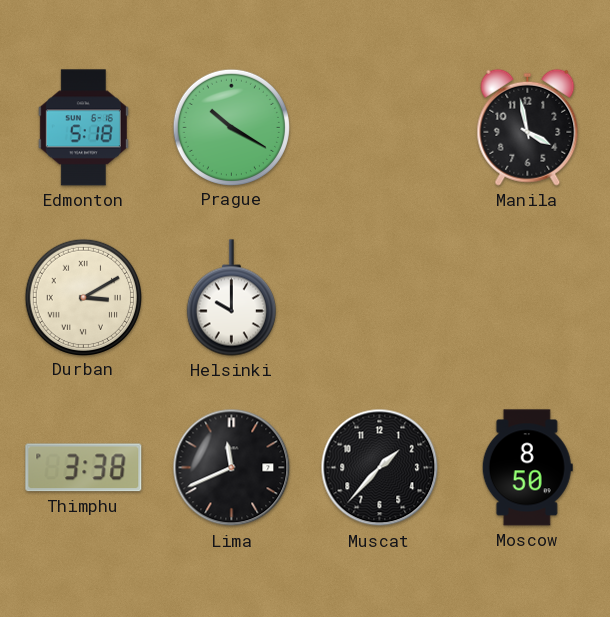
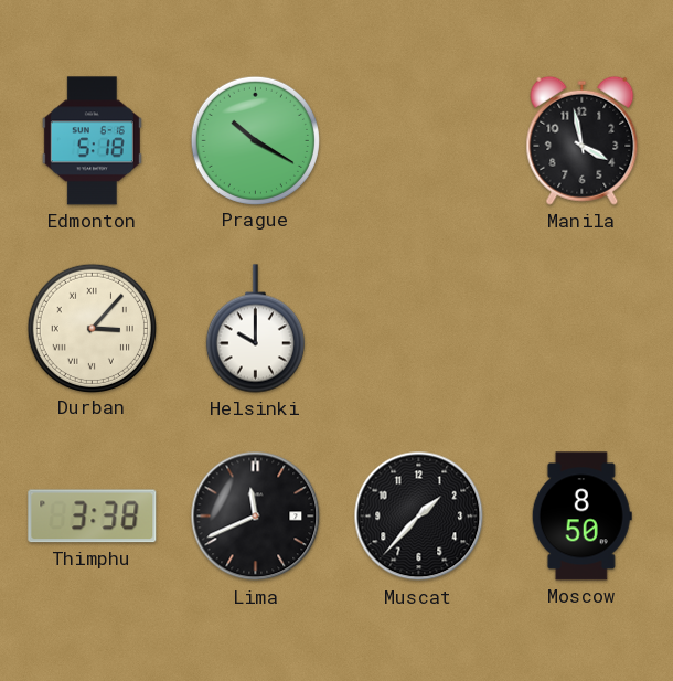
Durban: 3:10 -> 3:07
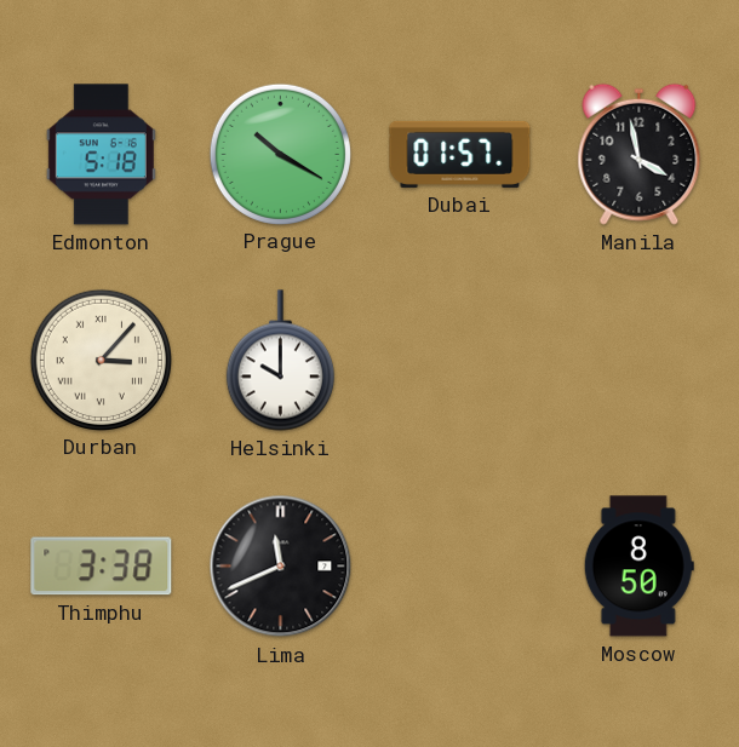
Dubai: none -> 01:57
Muscat: 1:37 -> none
